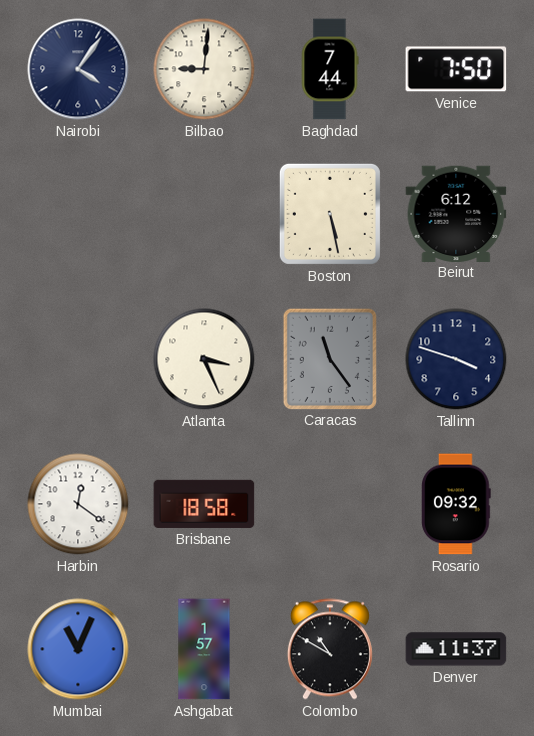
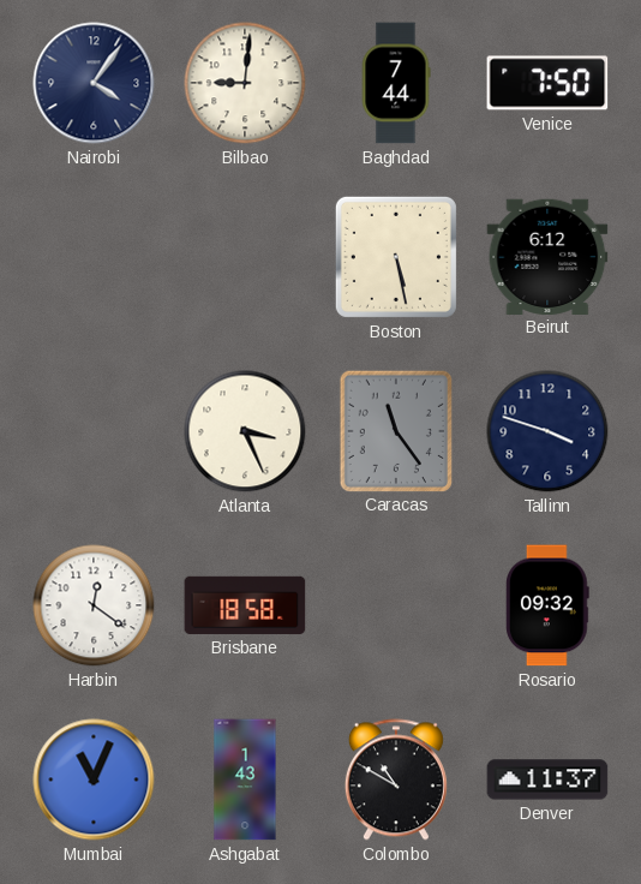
Ashgabat: 1:57 -> 1:43
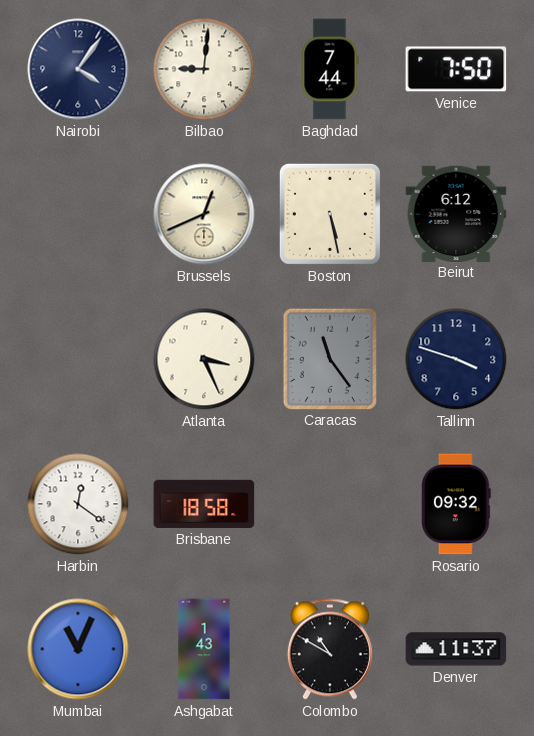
Brussels: none -> 12:41
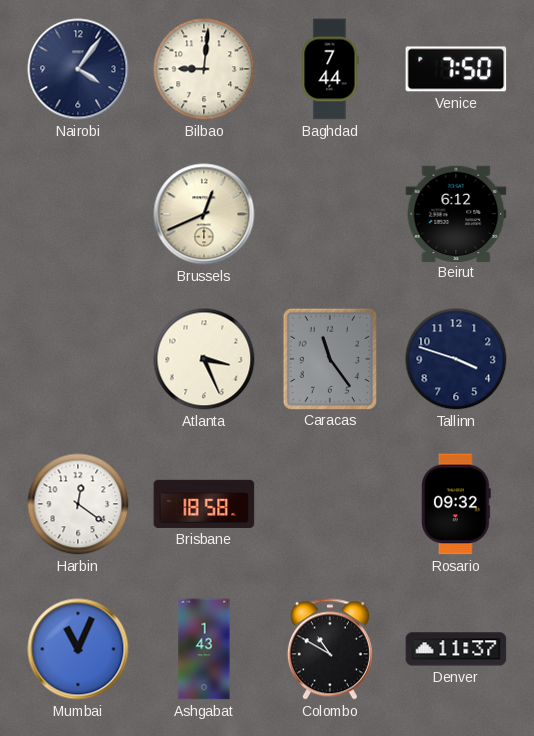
Boston: 5:28 -> none
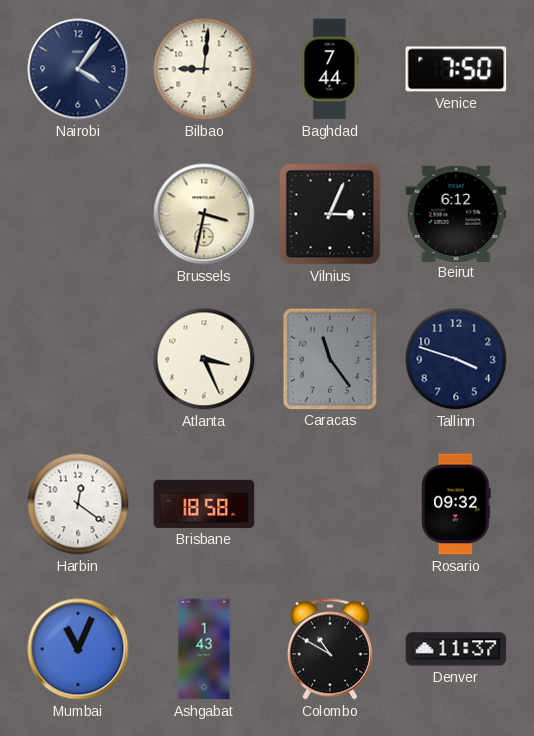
Brussels: 12:41 -> 3:32
Vilnius: none -> 3:04
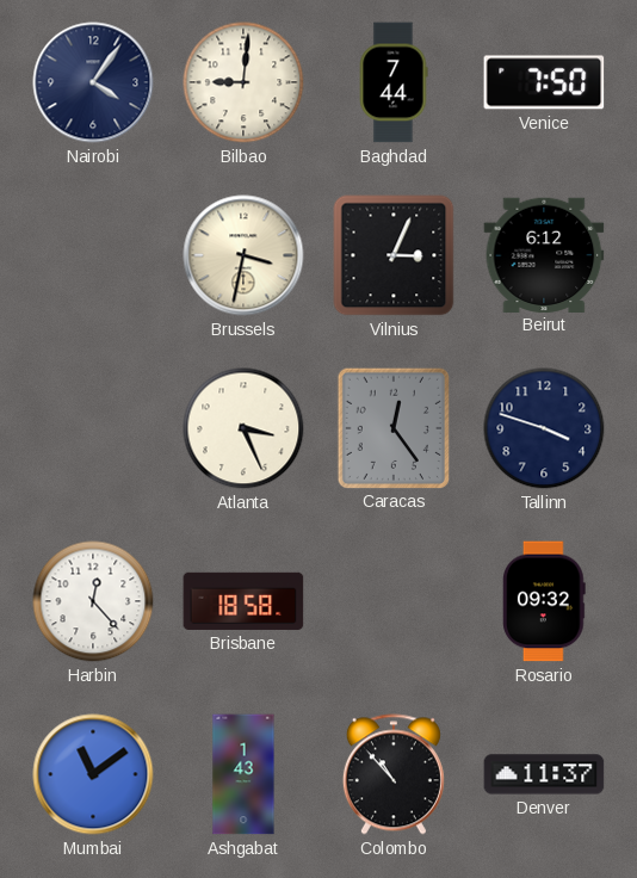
Caracas: 11:24 -> 12:24
Harbin: 12:21 -> 12:23
Mumbai: 11:04 -> 11:09
Colombo: 10:50 -> 10:53
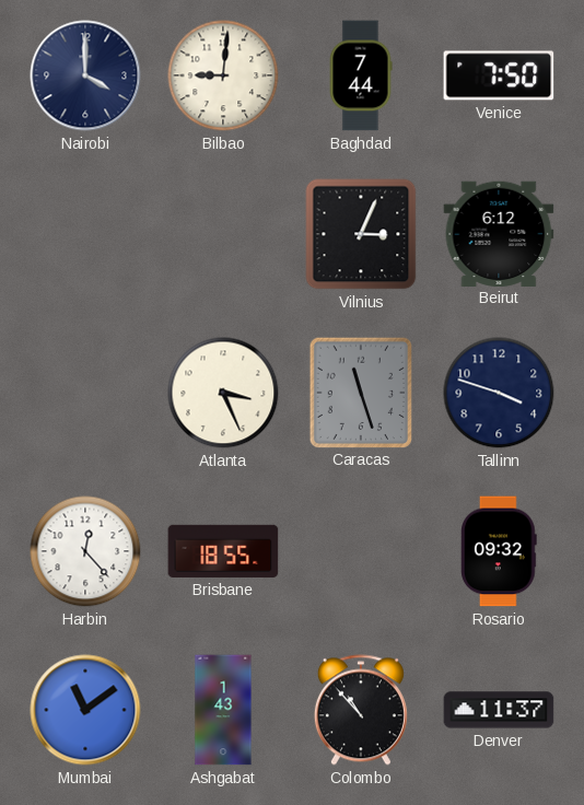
Nairobi: 4:06 -> 4:00
Brussels: 3:32 -> none
Caracas: 12:24 -> 11:27
Brisbane: 18:58 -> 18:55
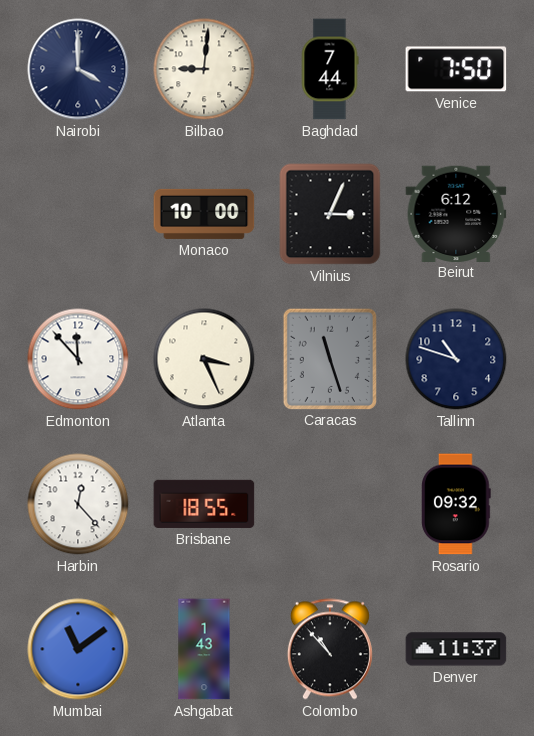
Monaco: none -> 10:00
Edmonton: none -> 11:53
Tallinn: 3:48 -> 10:48
